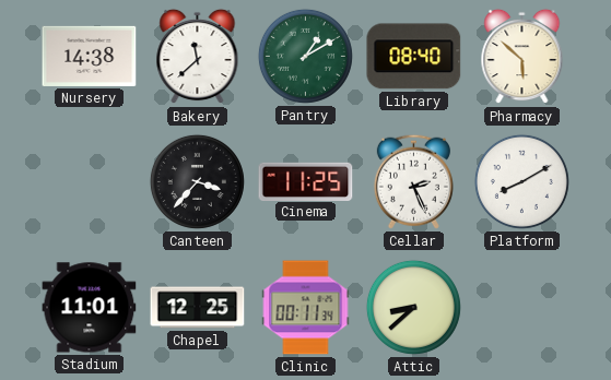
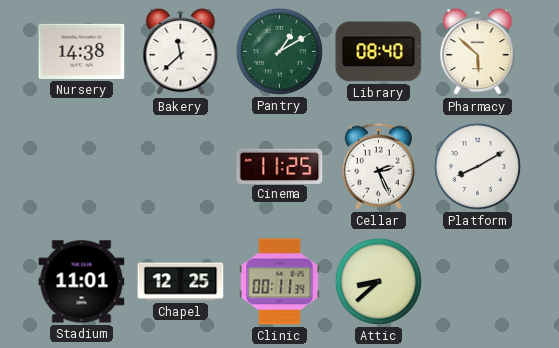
Canteen: 3:37 -> none
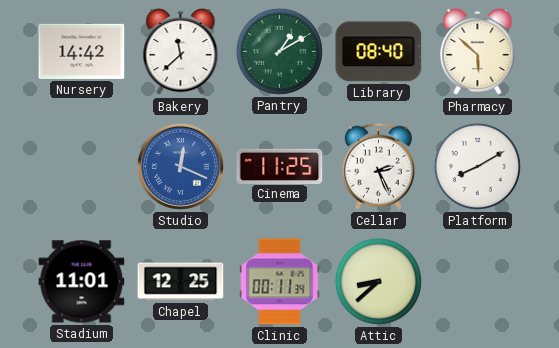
Nursery: 14:38 -> 14:42
Studio: none -> 12:19
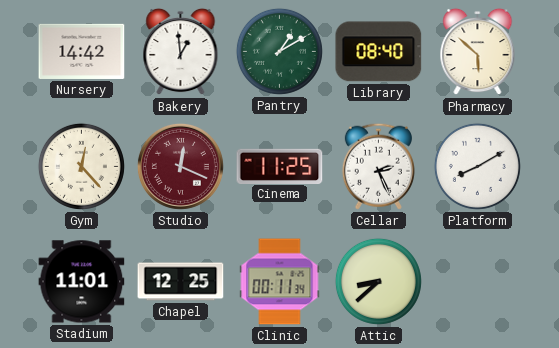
Bakery: 11:38 -> 12:59
Gym: none -> 12:23
Studio dial: blue -> burgundy
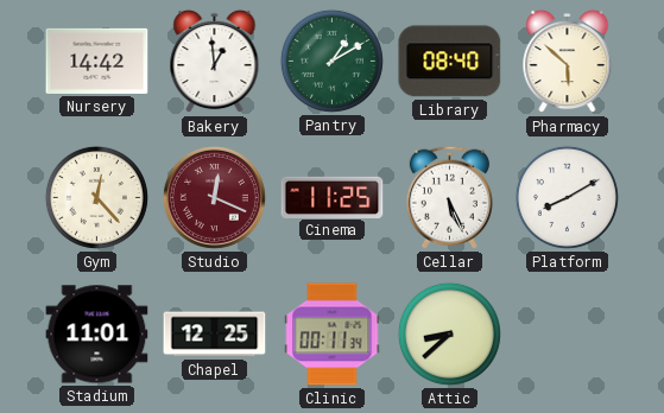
Cellar: 2:26 -> 5:26
